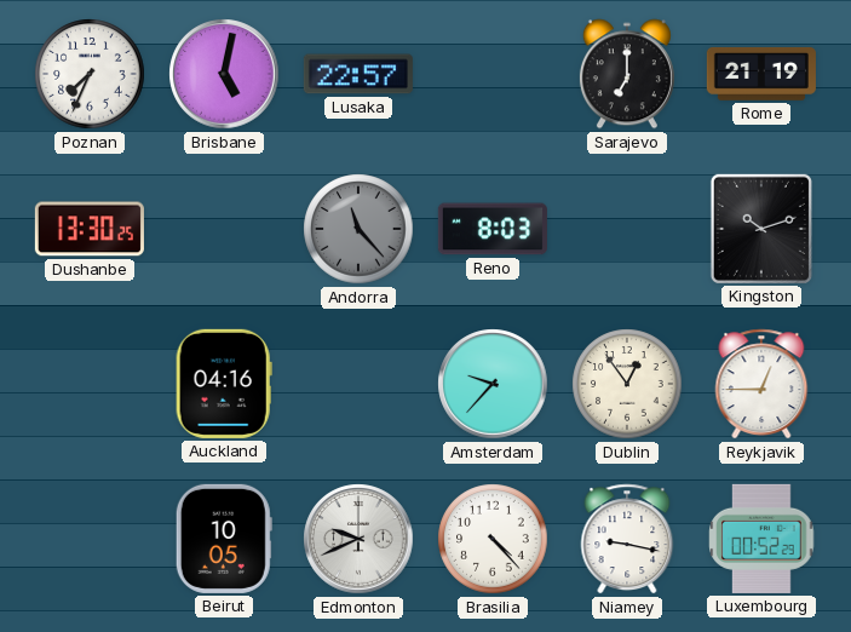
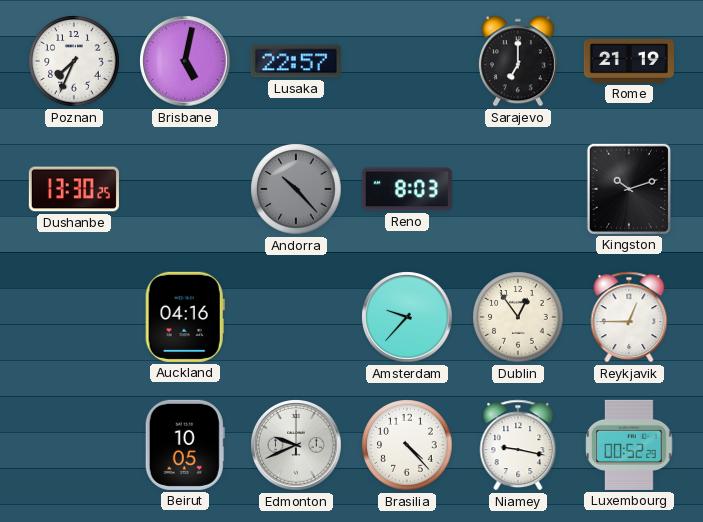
Andorra: 11:23 -> 10:23
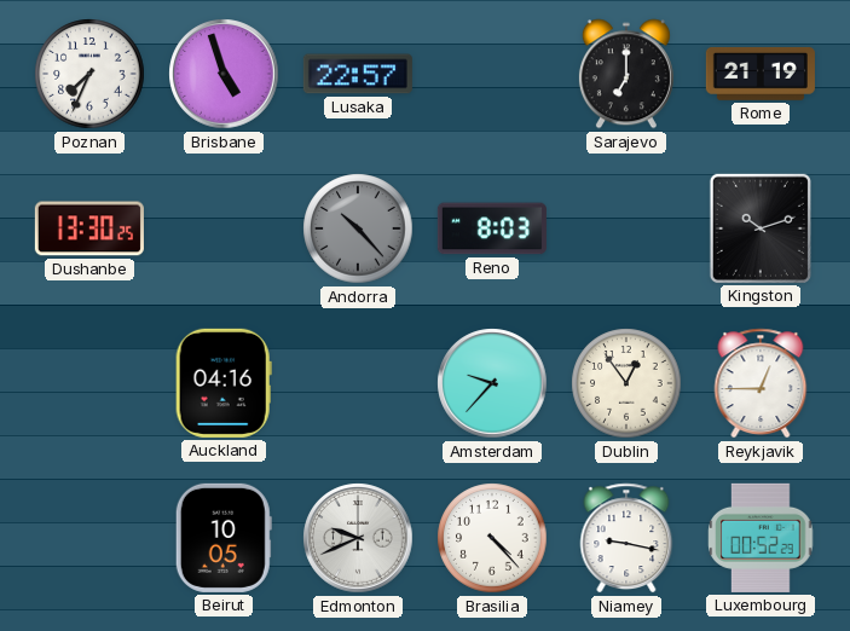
Brisbane: 5:02 -> 4:57
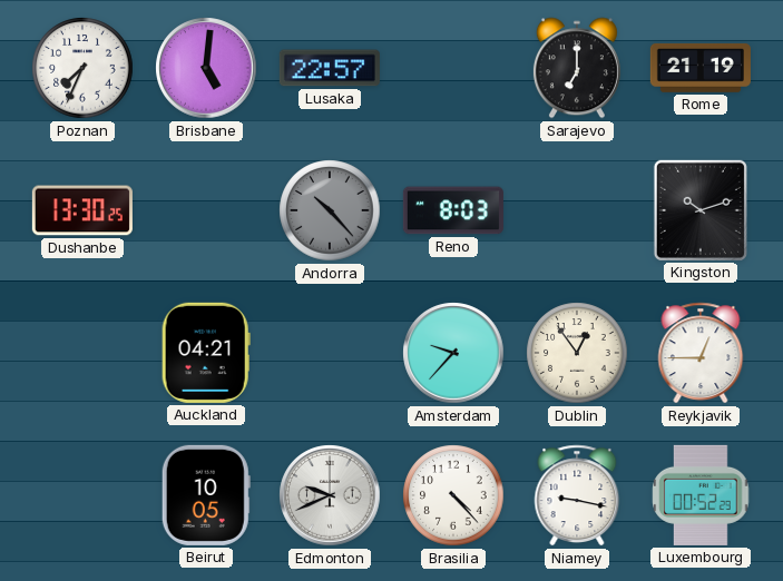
Brisbane: 4:57 -> 5:01
Auckland: 04:16 -> 04:21
